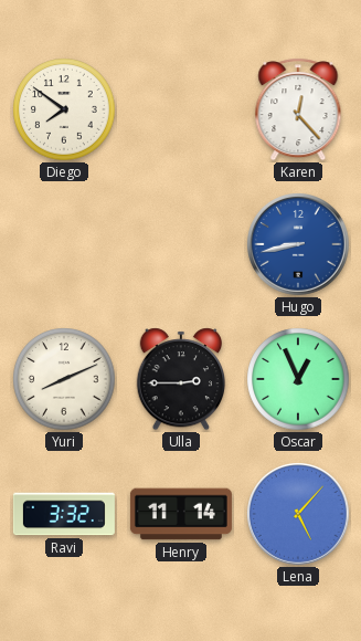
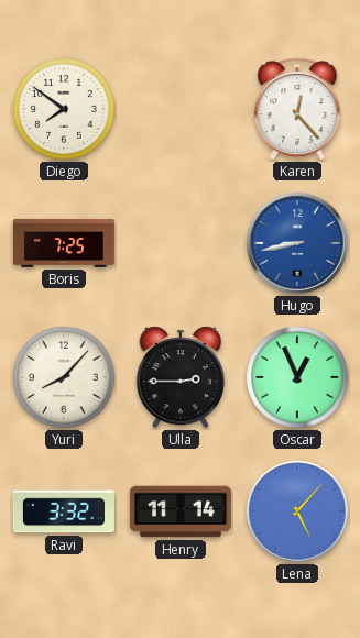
Boris: none -> 7:25
Yuri: 8:11 -> 8:07
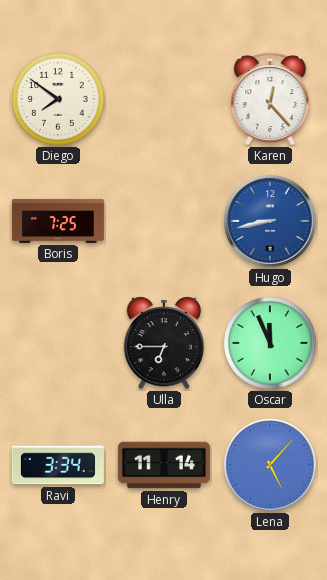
Yuri: 8:07 -> none
Ulla: 2:45 -> 6:45
Oscar: 12:56 -> 11:56
Ravi: 3:32 -> 3:34
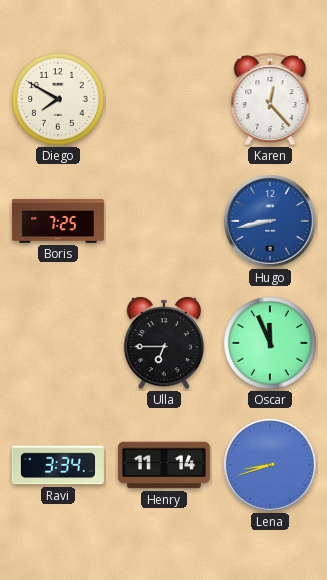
Diego: 7:51 -> 7:50
Lena: 5:07 -> 8:42
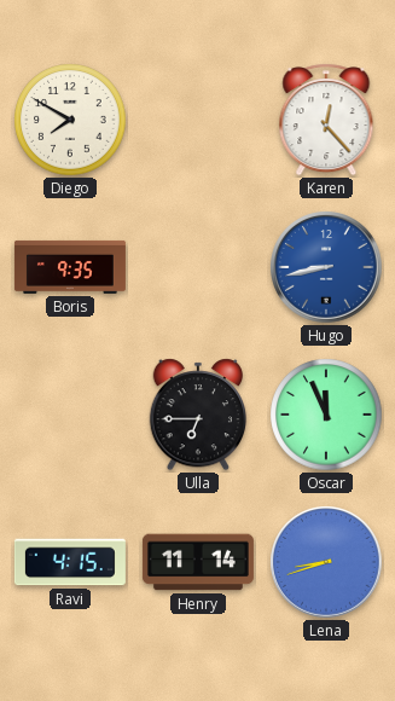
Boris: 7:25 -> 9:35
Ravi: 3:34 -> 4:15
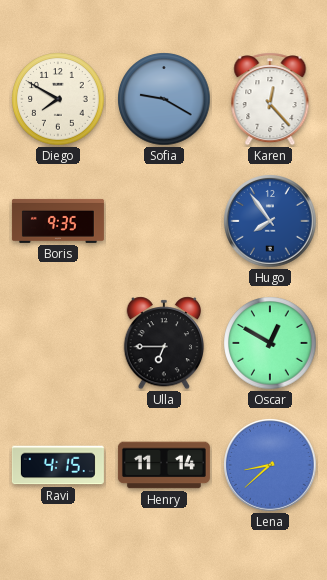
Sofia: none -> 9:20
Hugo: 8:43 -> 7:54
Oscar: 11:56 -> 12:50
Lena: 8:42 -> 8:38
